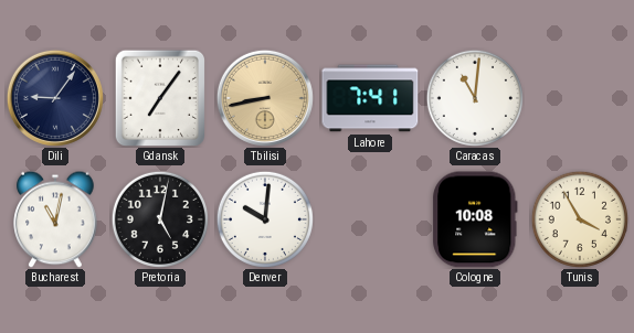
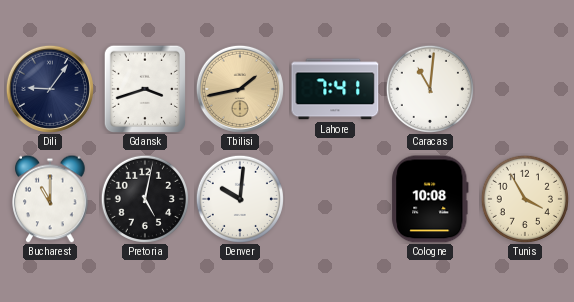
Gdansk: 7:06 -> 3:42
Tbilisi: 8:43 -> 1:43
Bucharest: 11:02 -> 11:00
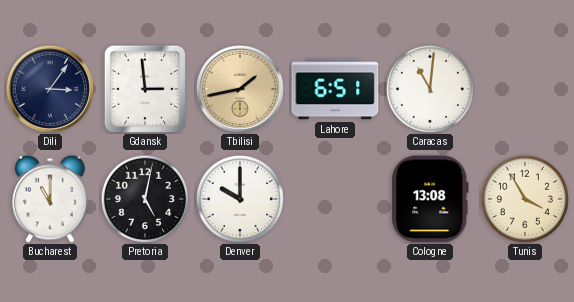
Dili: 9:06 -> 3:06
Gdansk: 3:42 -> 2:59
Lahore: 7:41 -> 6:51
Denver: 10:01 -> 10:00
Cologne: 10:08 -> 13:08
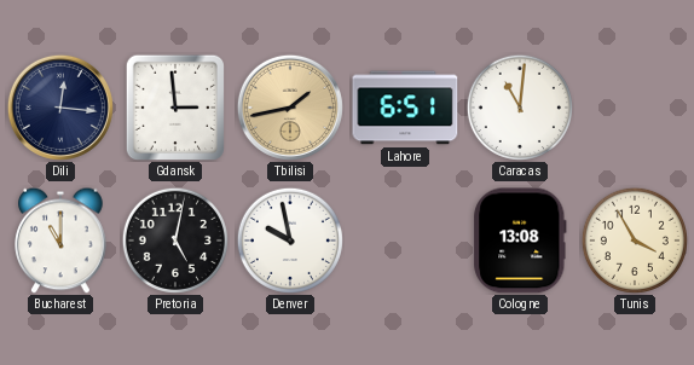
Dili: 3:06 -> 12:16
Denver: 10:00 -> 9:58
